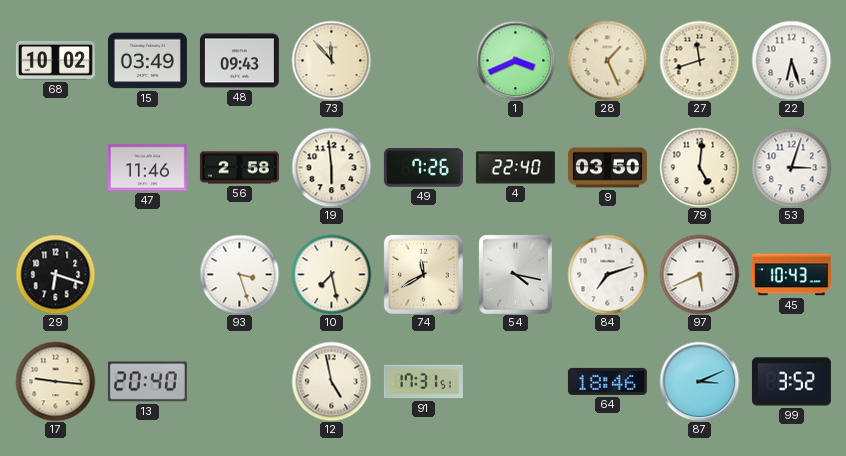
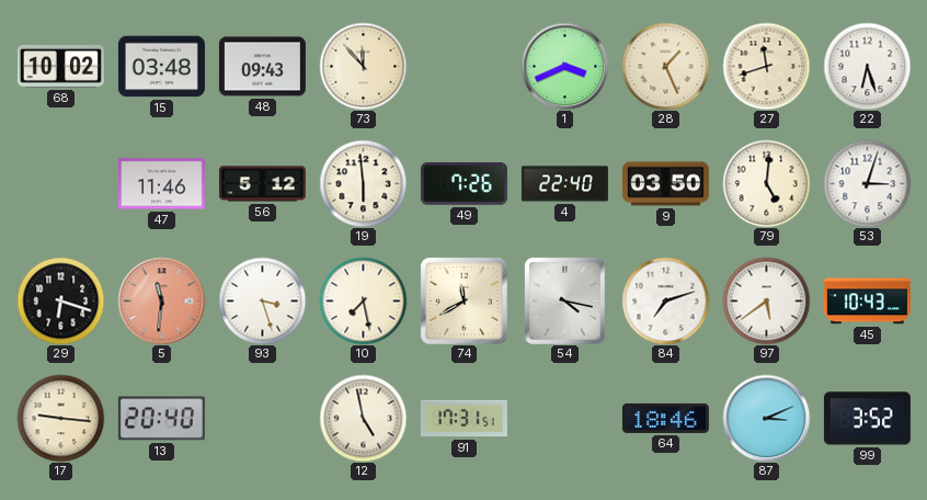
15: 03:49 -> 03:48
56: 2:58 -> 5:12
5: none -> 11:31
97: 5:41 -> 5:39
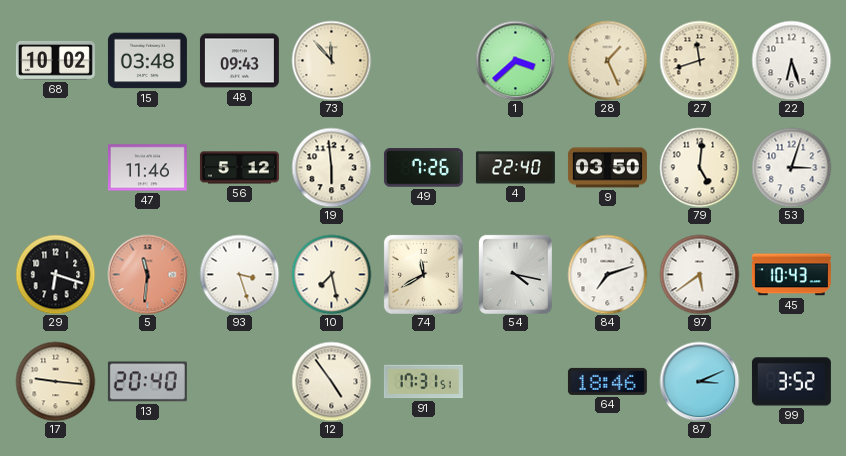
1: 3:41 -> 3:38
12: 4:58 -> 4:54
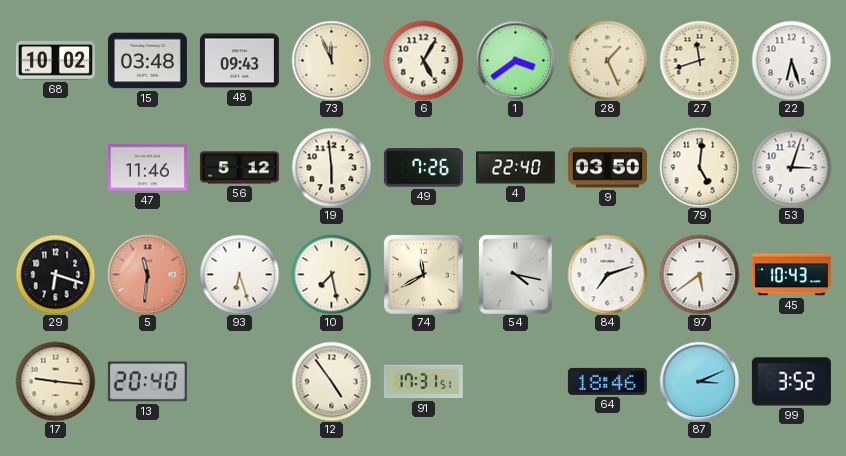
73: 11:53 -> 11:56
6: none -> 5:05
1: 3:38 -> 3:39
93: 3:27 -> 6:27
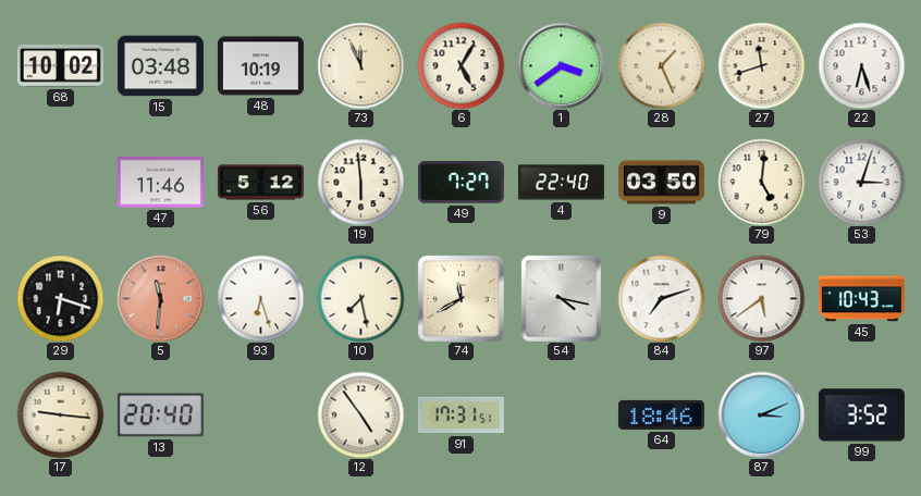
48: 09:43 -> 10:19
49: 7:26 -> 7:27
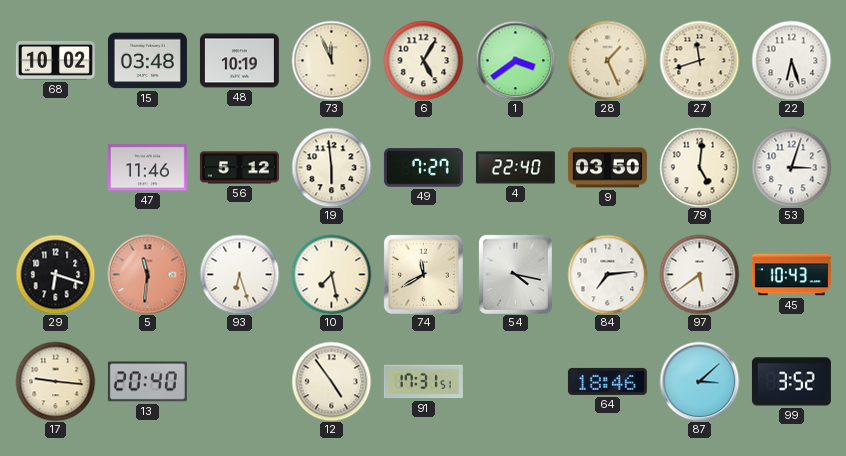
84: 7:12 -> 7:14
87: 3:11 -> 3:08
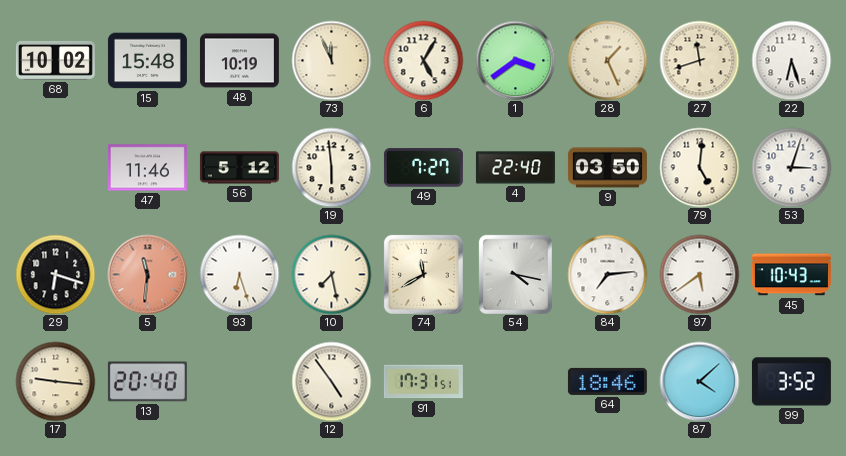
15: 03:48 -> 15:48
87: 3:08 -> 4:08
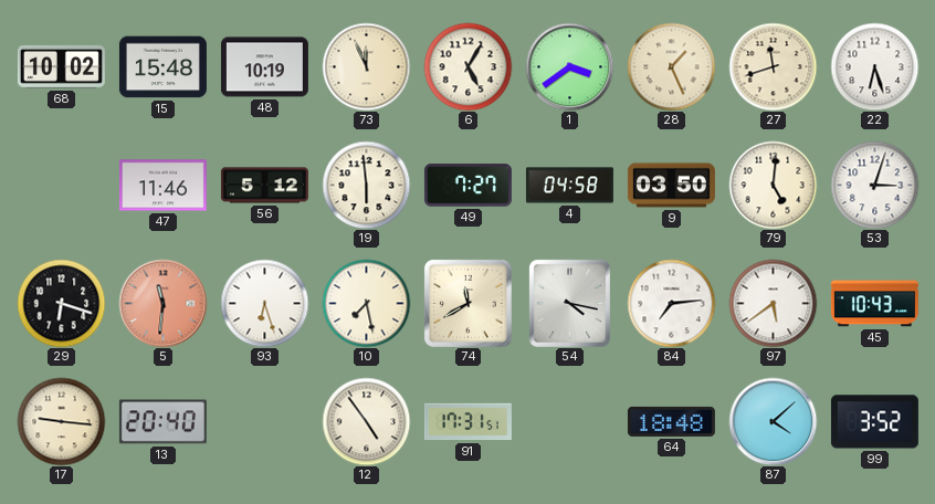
4: 22:40 -> 04:58
64: 18:46 -> 18:48
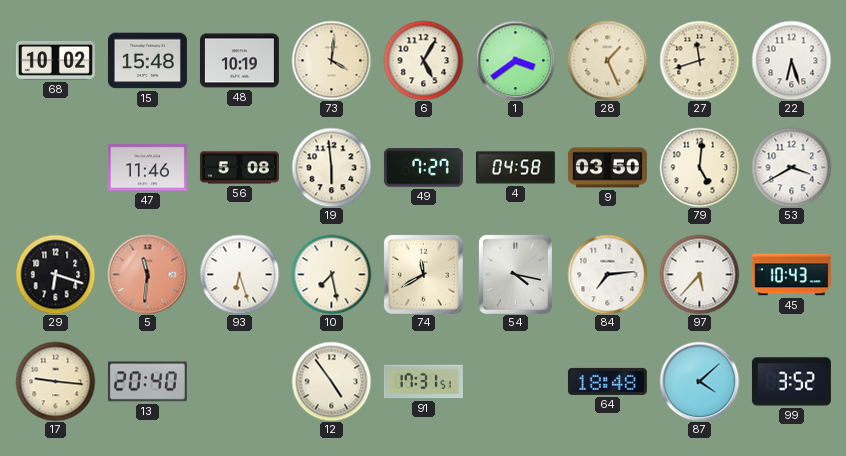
73: 11:56 -> 4:01
56: 5:12 -> 5:08
53: 3:03 -> 3:40
97: 5:39 -> 5:37
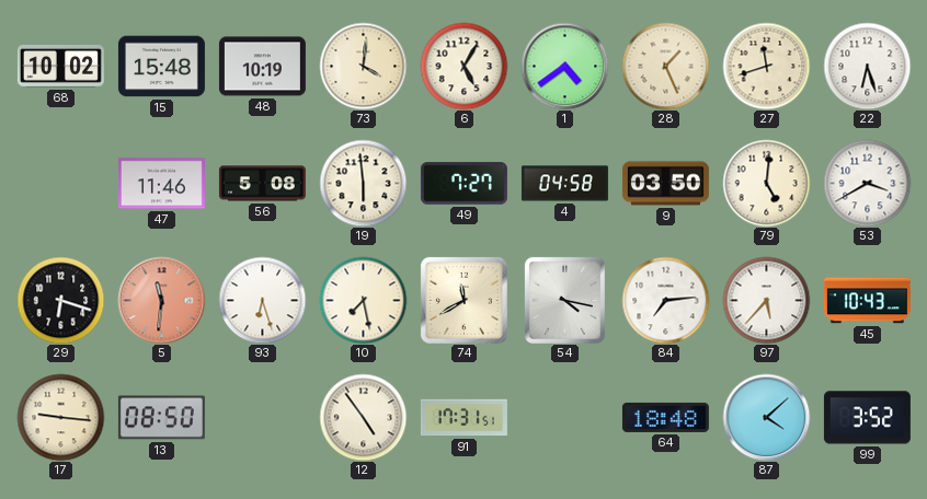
1: 3:39 -> 4:39
13: 20:40 -> 08:50
